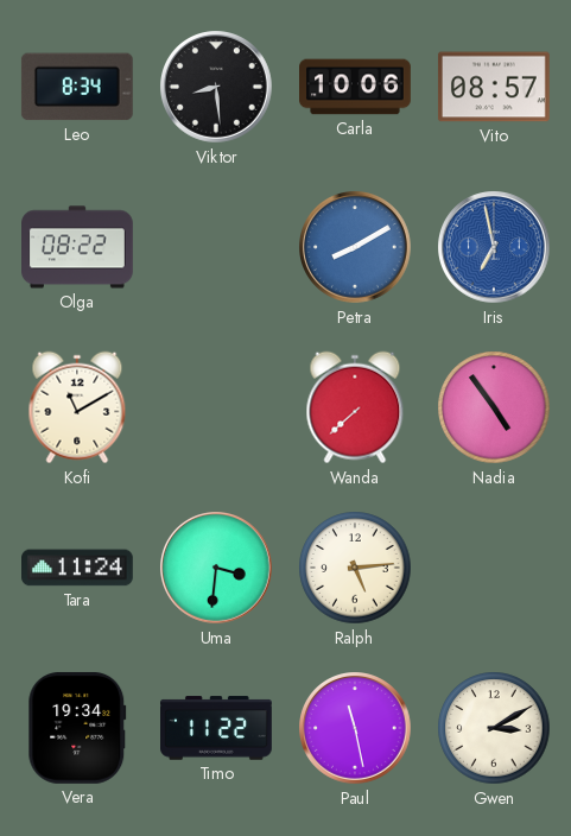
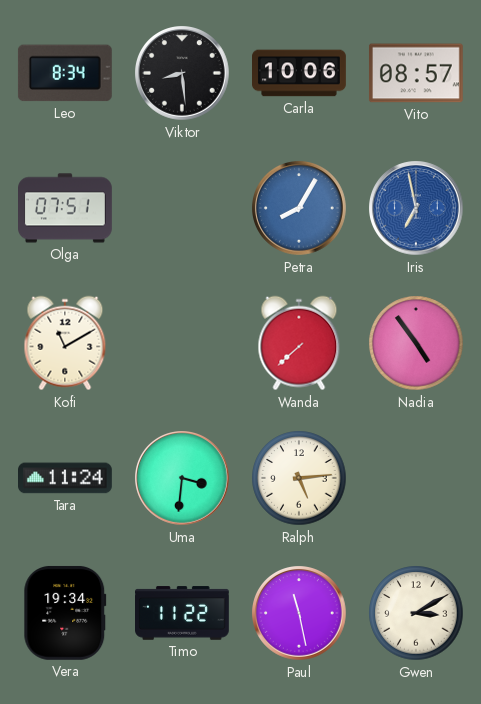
Olga: 08:22 -> 07:51
Petra: 8:10 -> 8:05
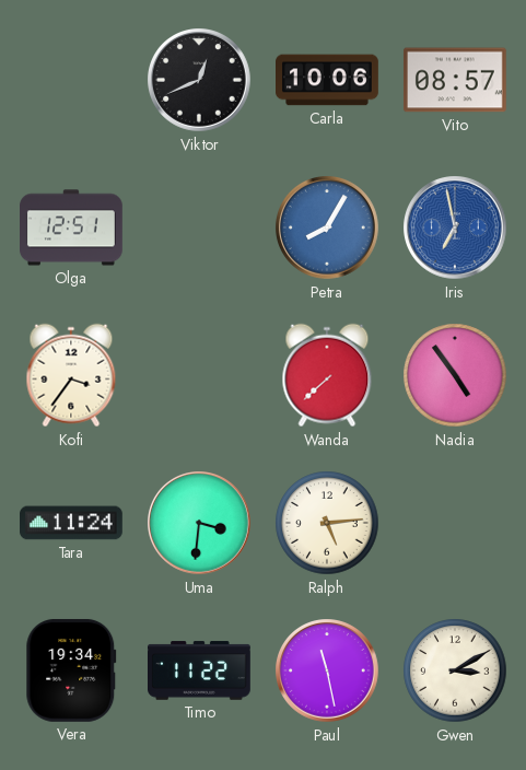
Leo: 8:34 -> none
Viktor: 8:29 -> 12:41
Olga: 07:51 -> 12:51
Kofi: 11:10 -> 3:36
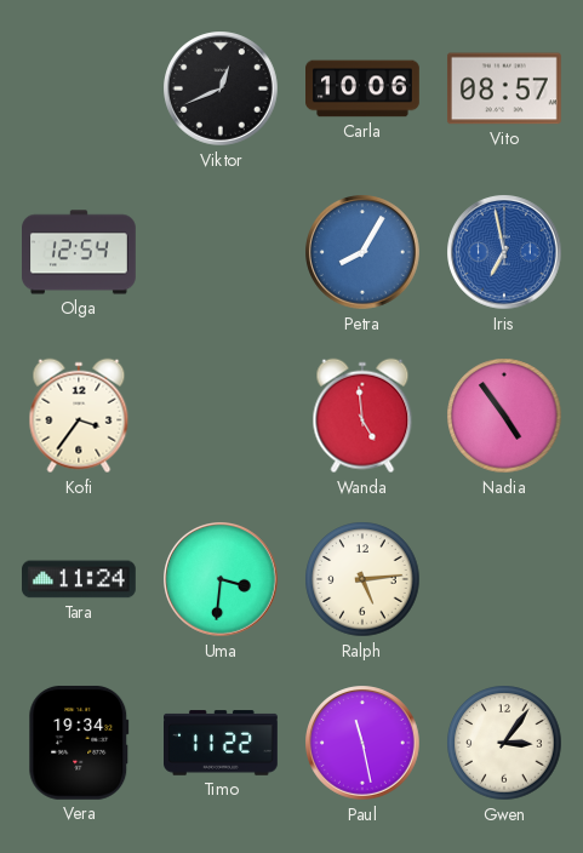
Olga: 12:51 -> 12:54
Wanda: 7:38 -> 4:59
Gwen: 3:10 -> 3:06
